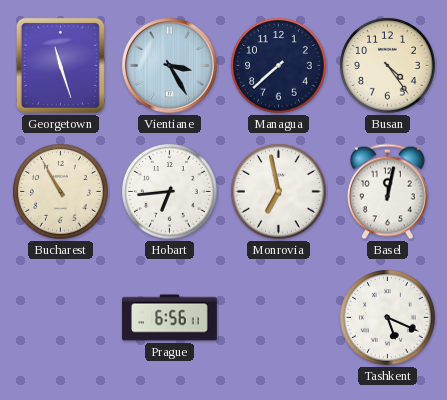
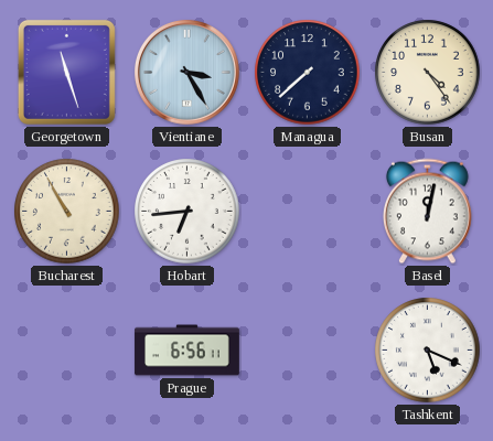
Monrovia: 6:58 -> none
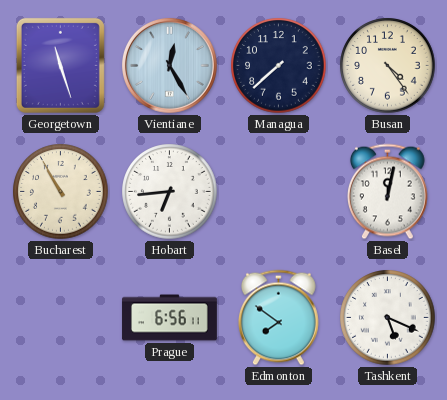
Vientiane: 3:25 -> 12:25
Edmonton: none -> 7:51
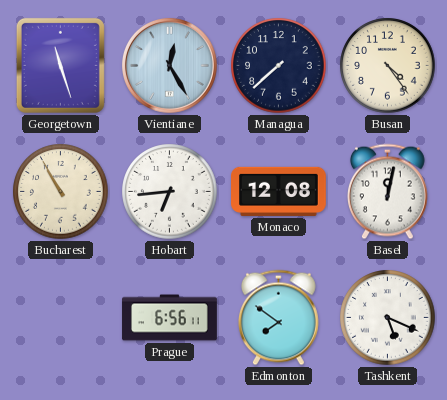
Monaco: none -> 12:08
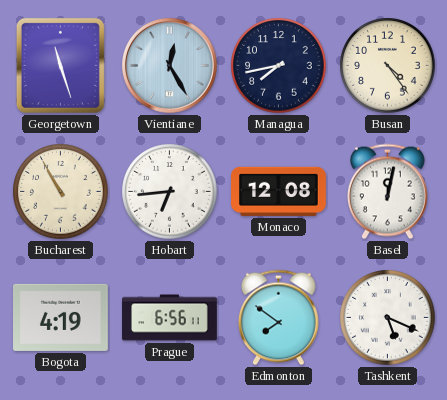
Managua: 7:38 -> 7:43
Bogota: none -> 4:19
